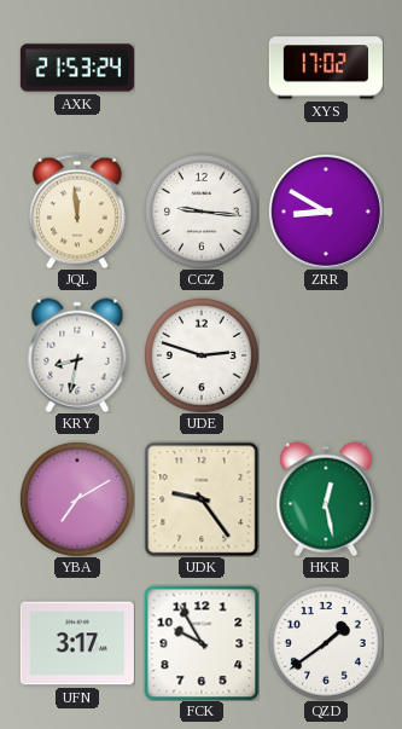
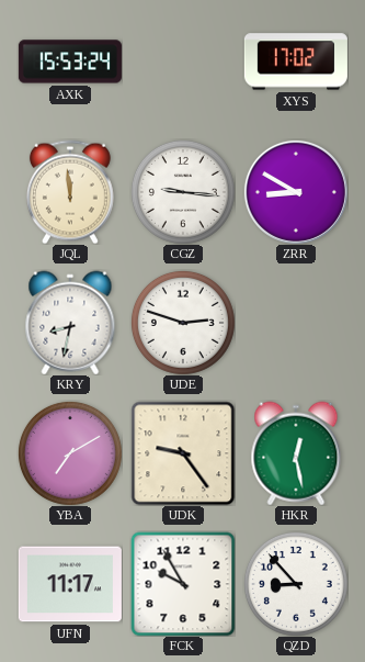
AXK: 21:53 -> 15:53
UFN: 3:17 -> 11:17
QZD: 1:39 -> 8:53
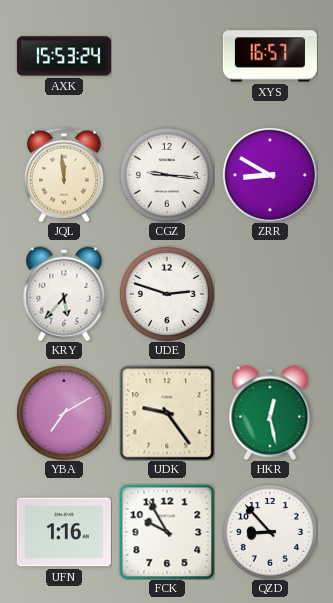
XYS: 17:02 -> 16:57
KRY: 8:32 -> 5:37
UFN: 11:17 -> 1:16
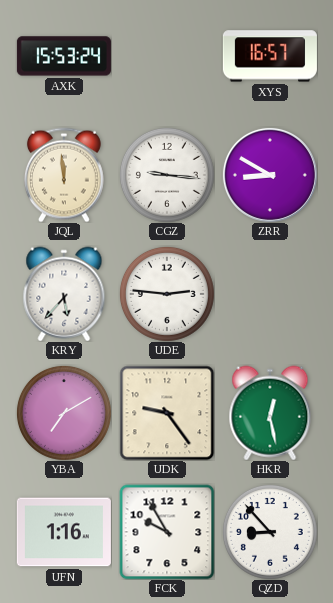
UDE: 2:48 -> 2:46
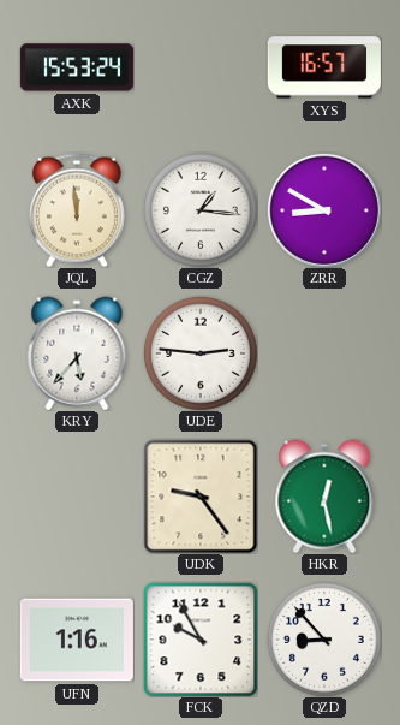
CGZ: 9:16 -> 1:16
YBA: 7:10 -> none
